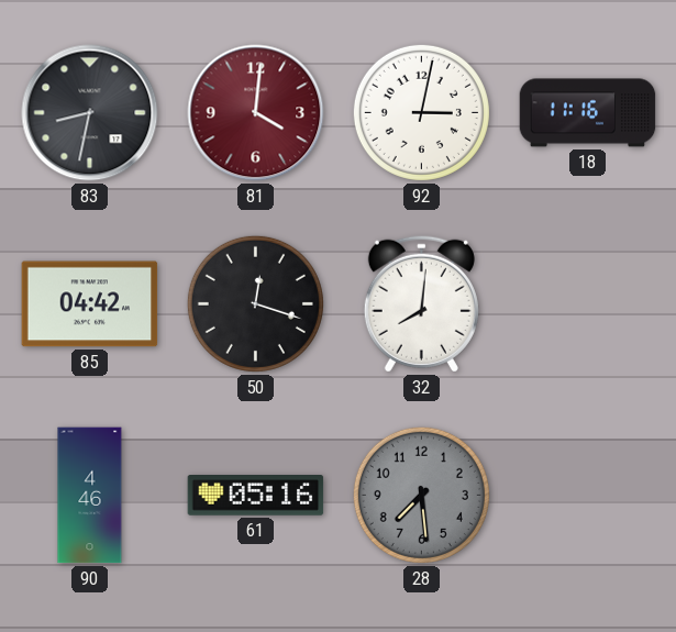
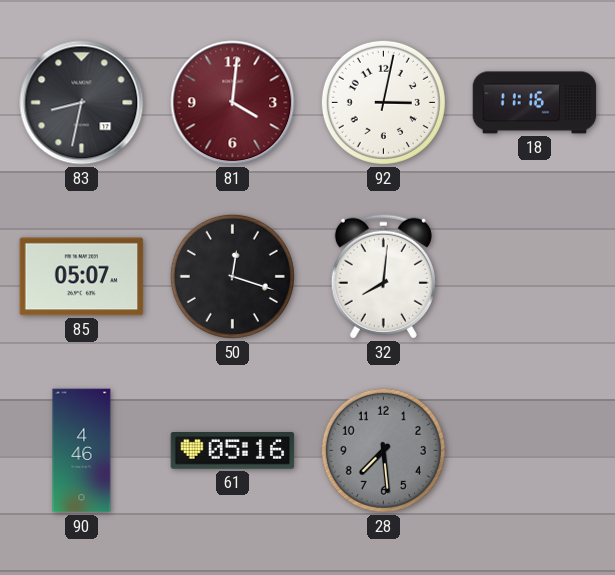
85: 04:42 -> 05:07
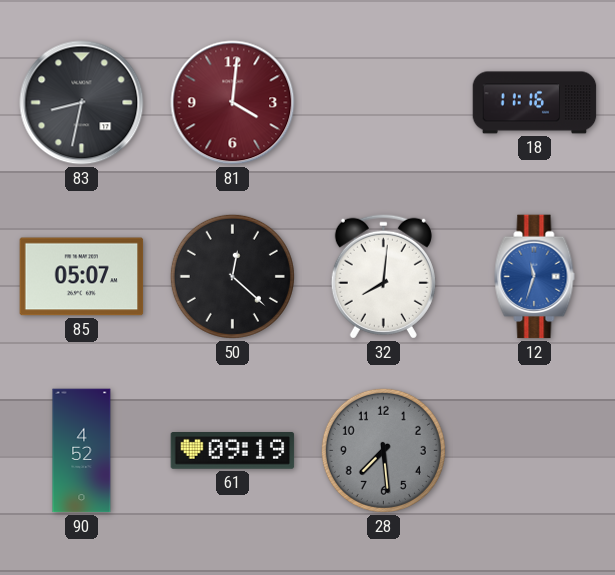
92: 3:02 -> none
50: 12:18 -> 12:22
12: none -> 11:33
90: 4:46 -> 4:52
61: 05:16 -> 09:19
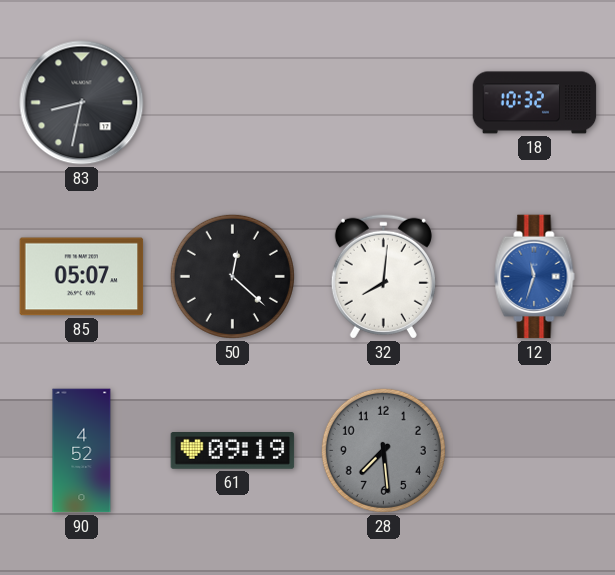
81: 4:01 -> none
18: 11:16 -> 10:32
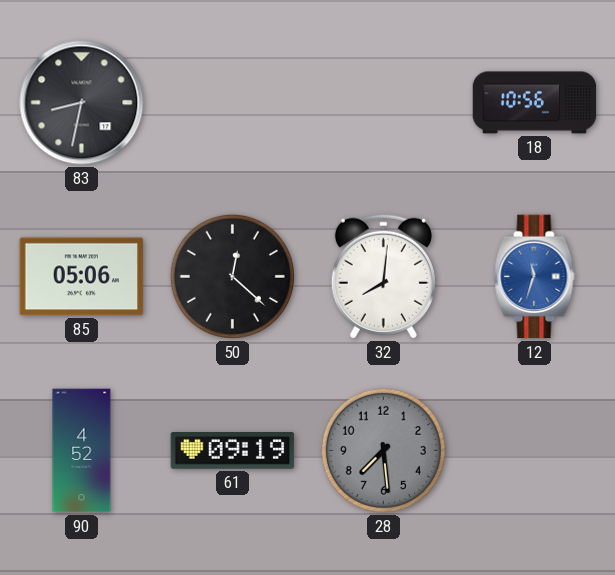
18: 10:32 -> 10:56
85: 05:07 -> 05:06
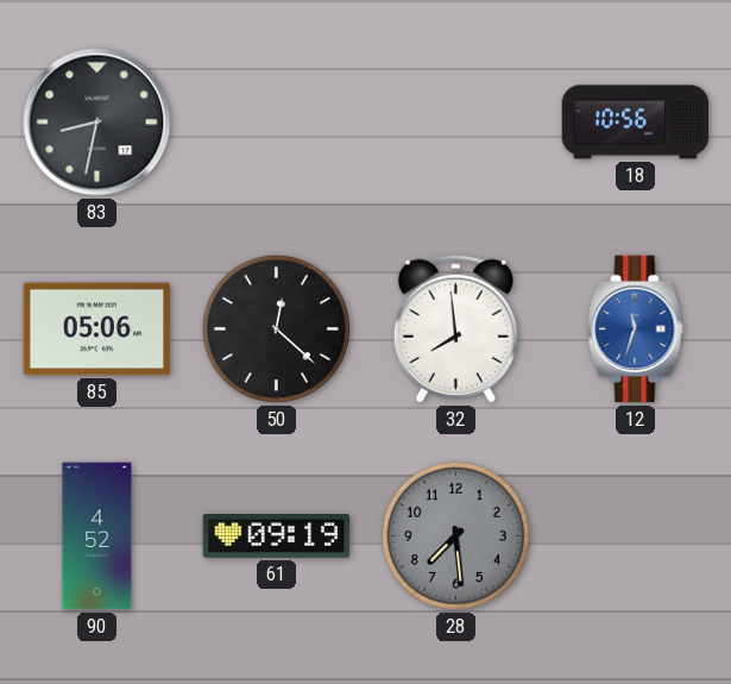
32: 8:01 -> 7:59
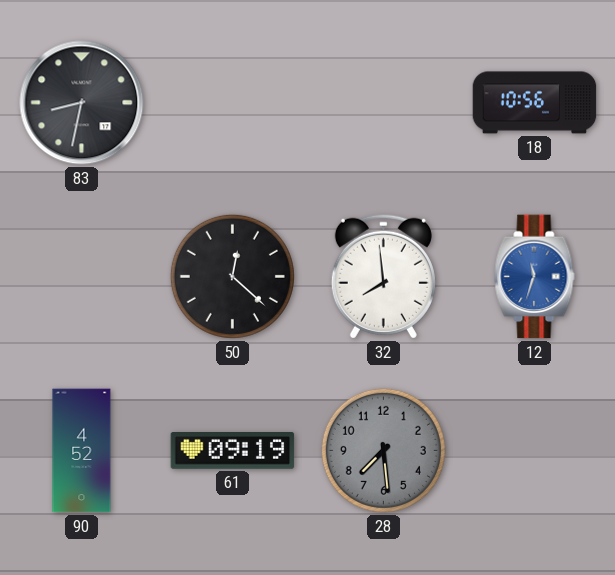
85: 05:06 -> none
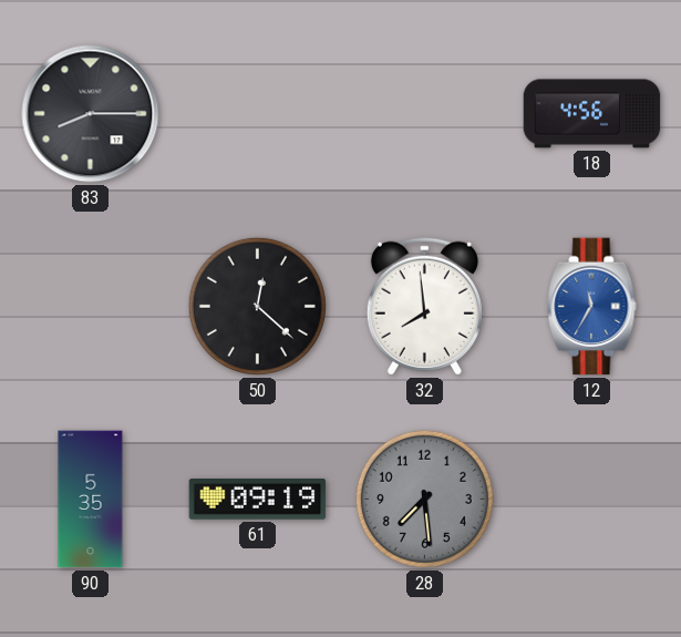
83: 8:32 -> 8:15
18: 10:56 -> 4:56
12: 11:33 -> 11:35
90: 4:52 -> 5:35
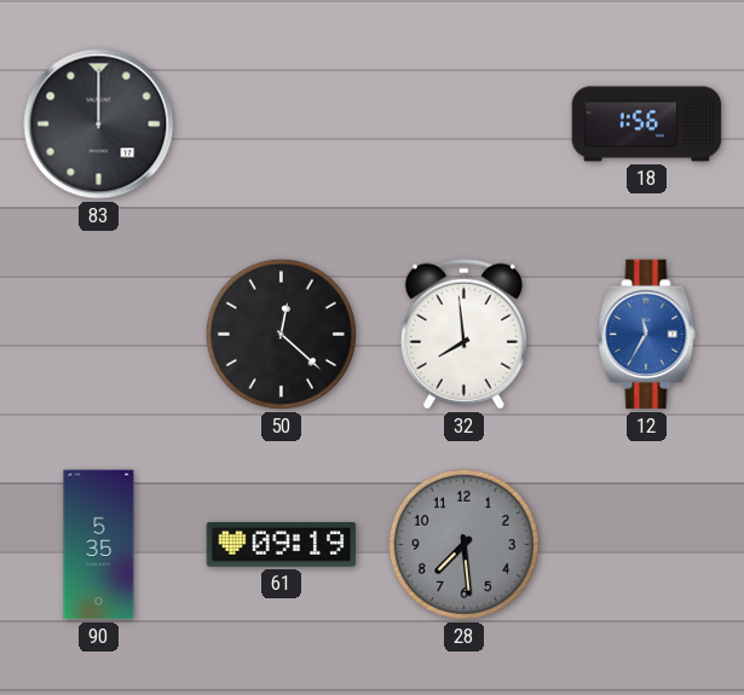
83: 8:15 -> 12:00
18: 4:56 -> 1:56
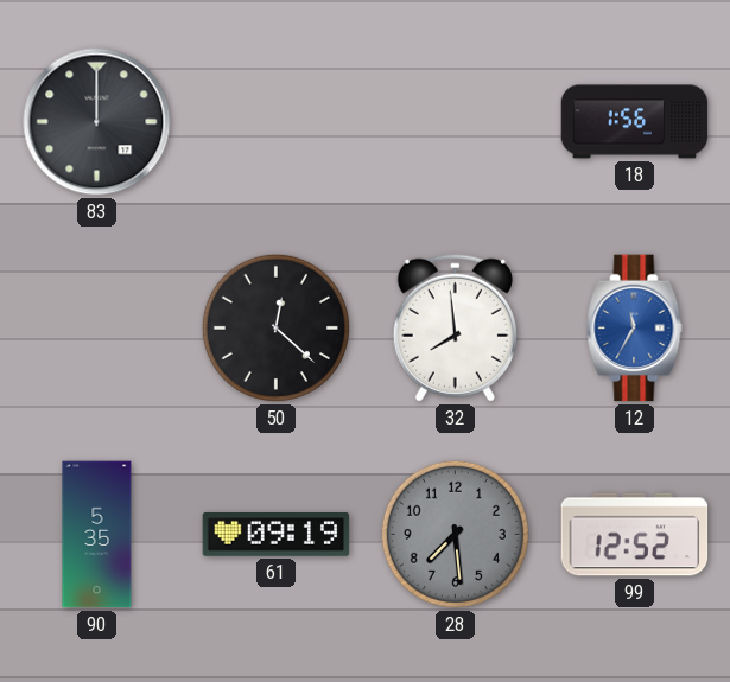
99: none -> 12:52
